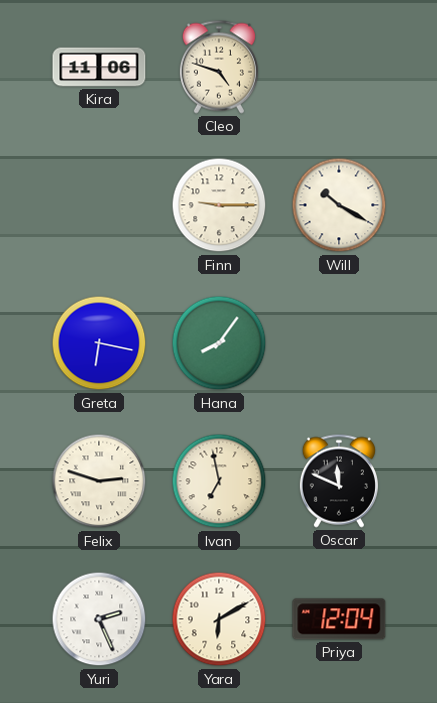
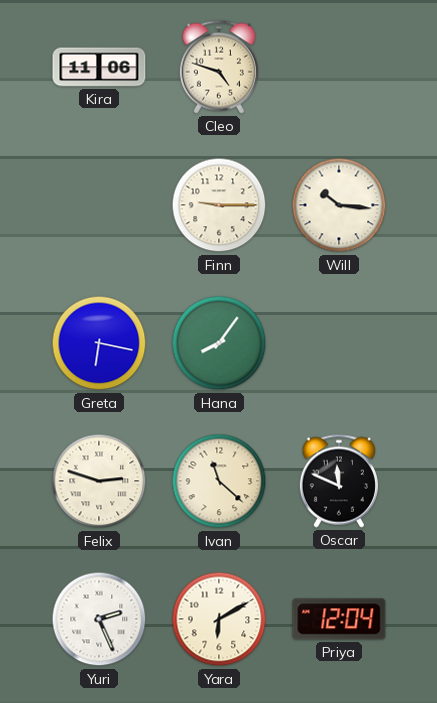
Will: 10:20 -> 10:16
Ivan: 6:58 -> 11:22
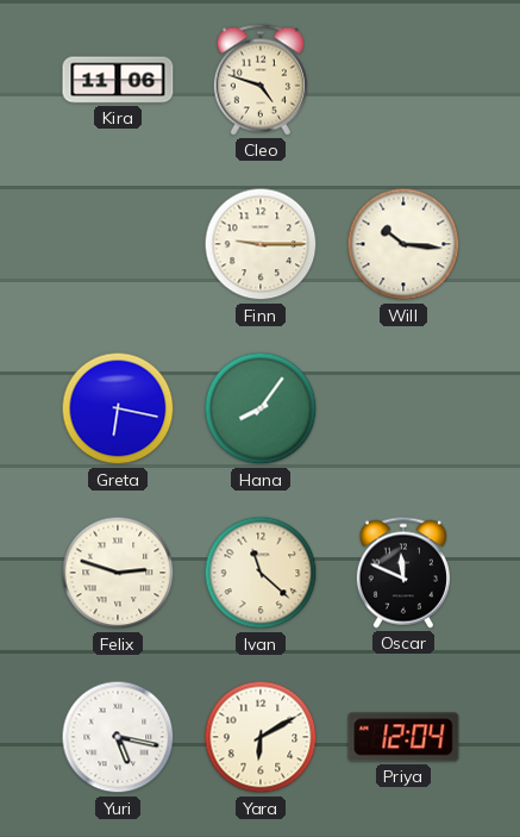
Yuri: 2:26 -> 5:17
